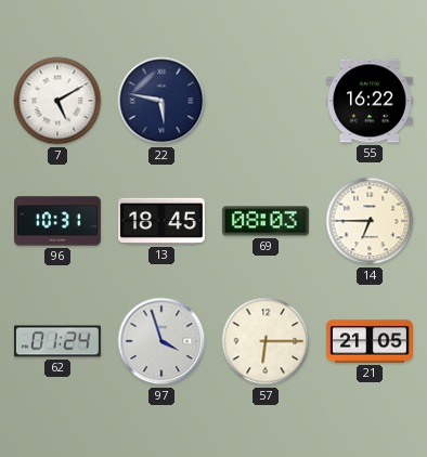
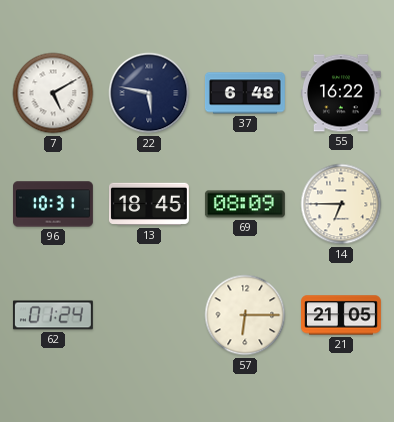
37: none -> 6:48
69: 08:03 -> 08:09
97: 3:57 -> none
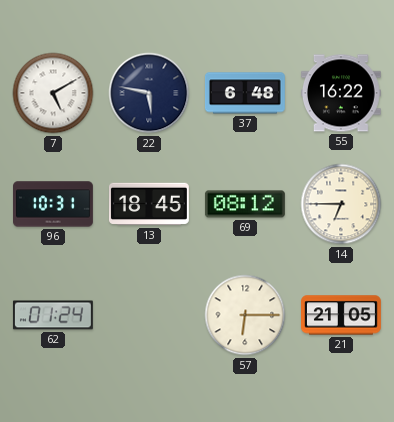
69: 08:09 -> 08:12
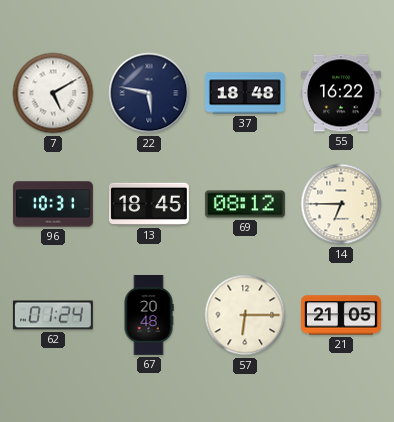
37: 6:48 -> 18:48
67: none -> 20:48
